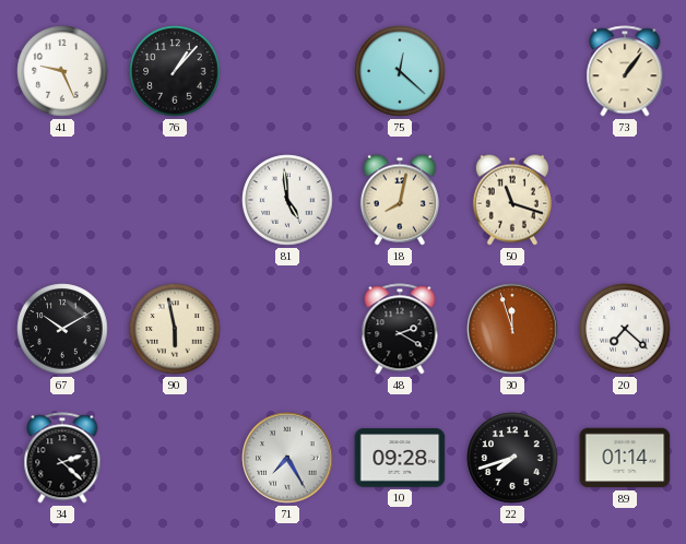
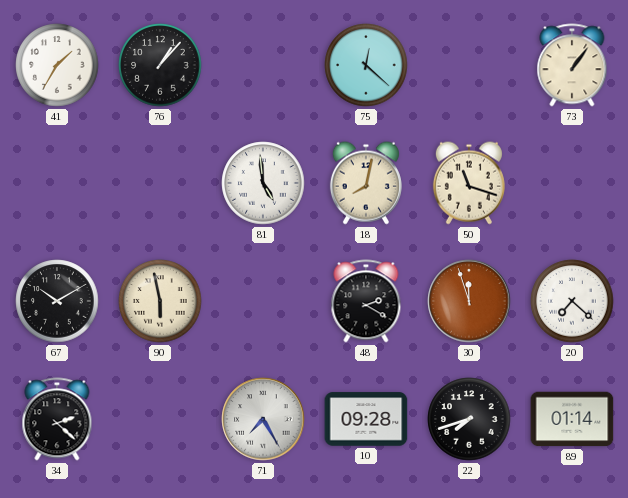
41: 9:26 -> 1:35
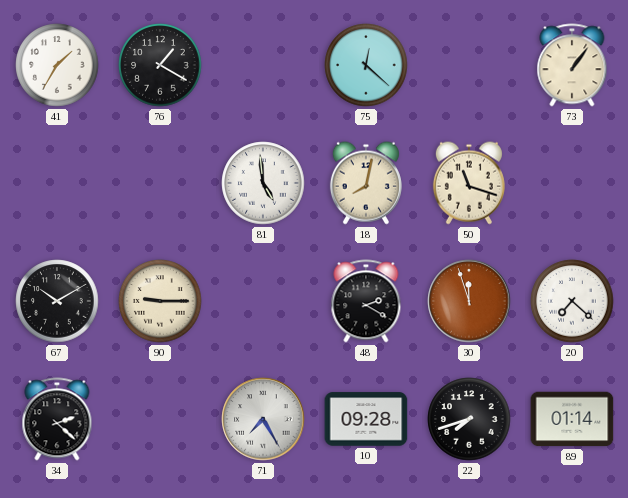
76: 1:07 -> 1:20
90: 5:58 -> 9:15
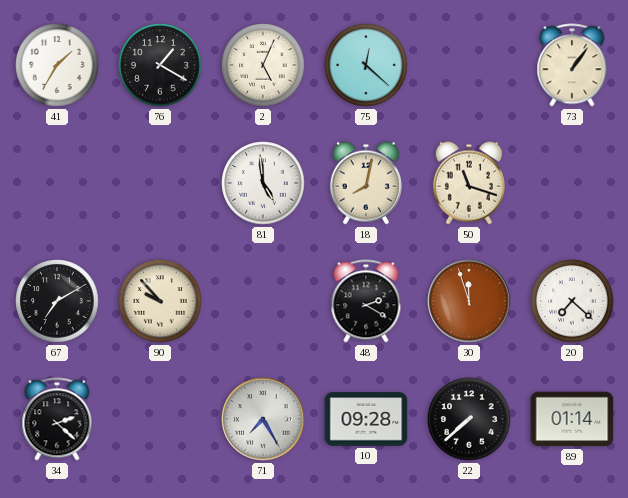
2: none -> 5:04
67: 10:10 -> 7:10
90: 9:15 -> 9:53
22: 7:42 -> 7:38
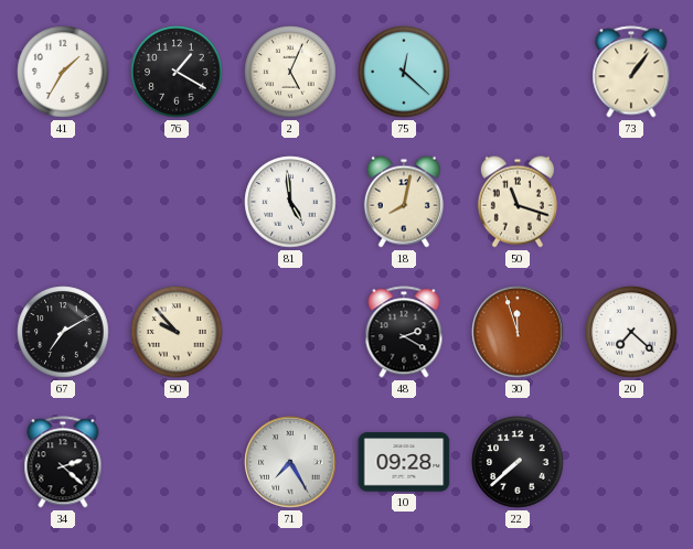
89: 01:14 -> none
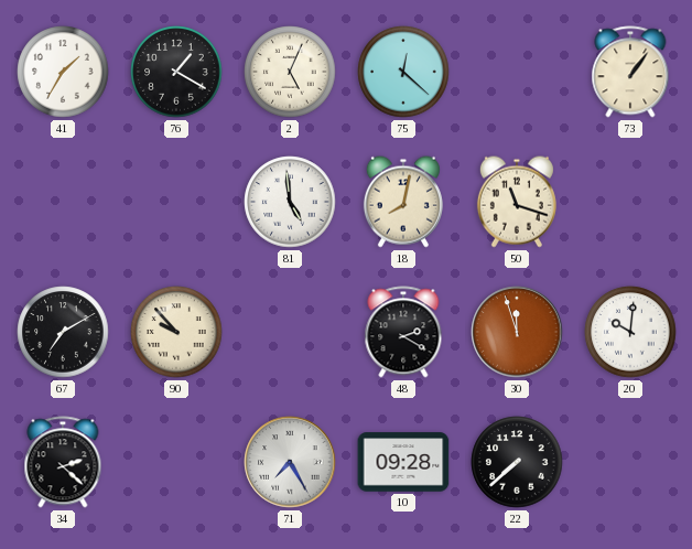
20: 7:22 -> 10:01
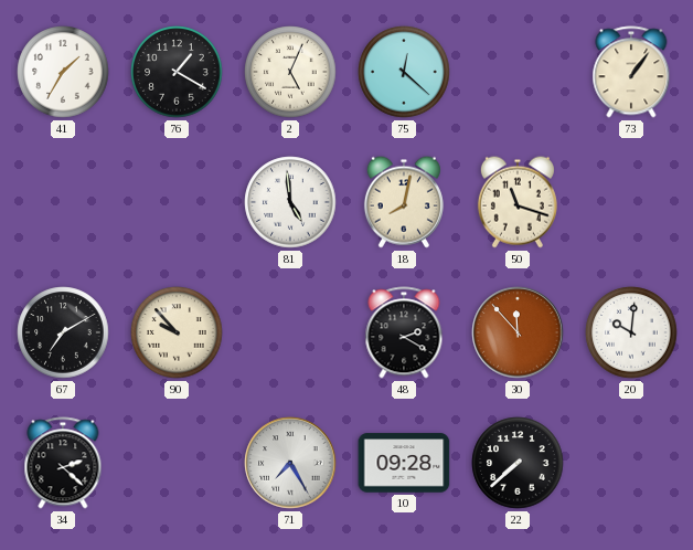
30: 11:57 -> 11:53
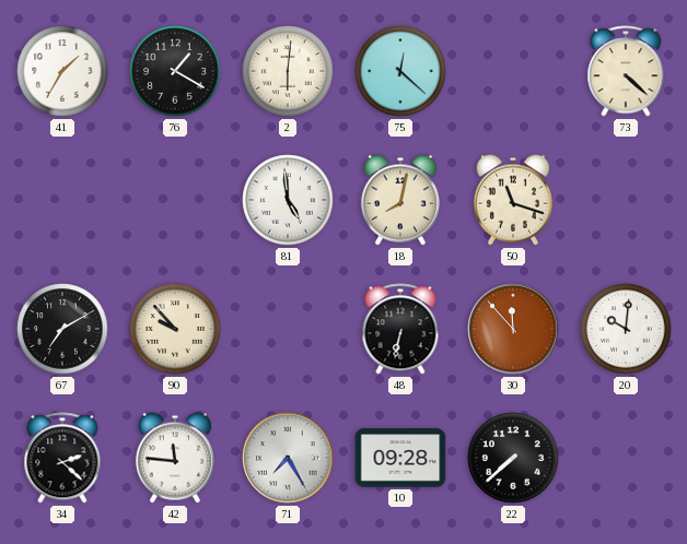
2: 5:04 -> 6:01
73: 1:06 -> 4:22
48: 2:20 -> 6:32
42: none -> 11:46
